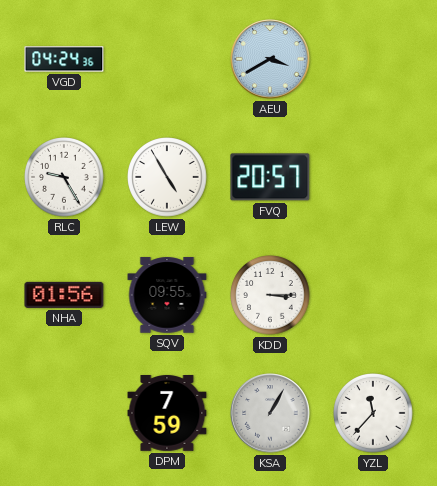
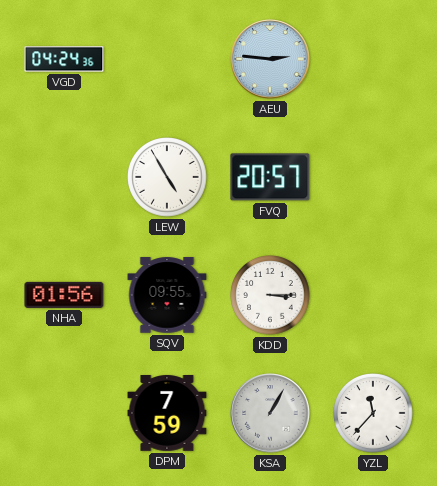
AEU: 3:40 -> 2:46
RLC: 9:25 -> none
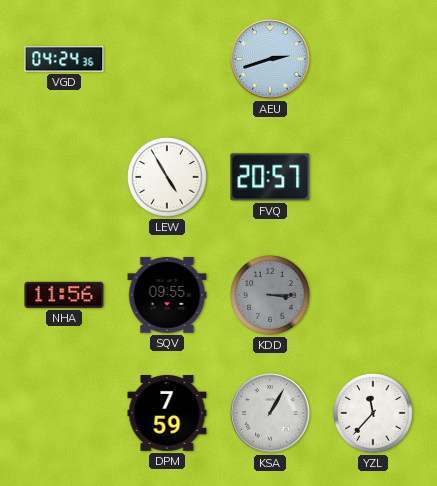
AEU: 2:46 -> 2:42
NHA: 01:56 -> 11:56
KDD dial: white -> grey
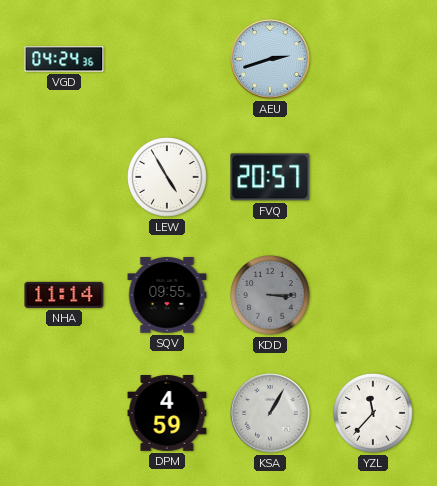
NHA: 11:56 -> 11:14
DPM: 7:59 -> 4:59
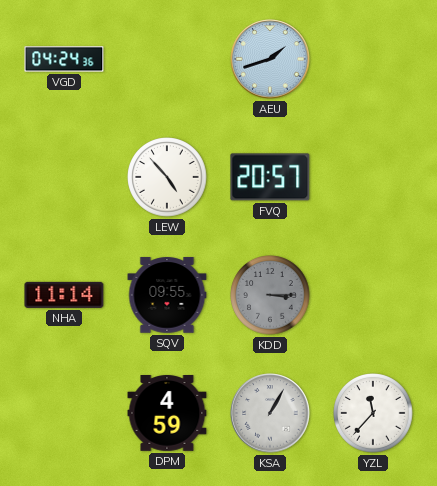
AEU: 2:42 -> 1:42
LEW: 4:55 -> 4:53
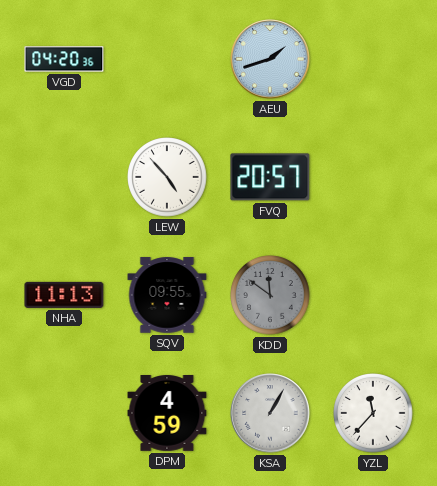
VGD: 04:24 -> 04:20
NHA: 11:14 -> 11:13
KDD: 3:15 -> 11:51
